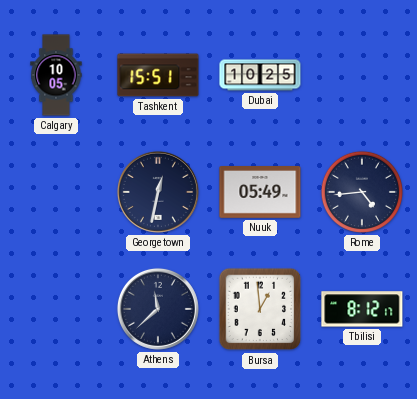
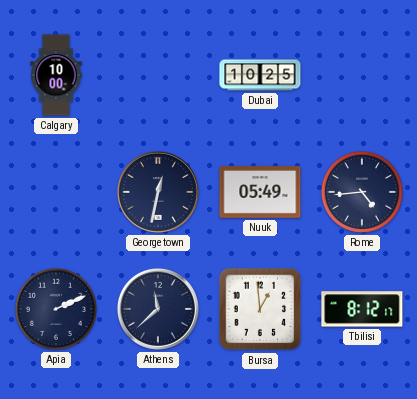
Calgary: 10:05 -> 10:00
Tashkent: 15:51 -> none
Apia: none -> 2:11
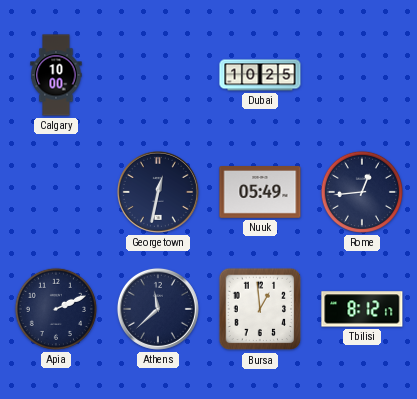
Rome: 4:44 -> 12:44
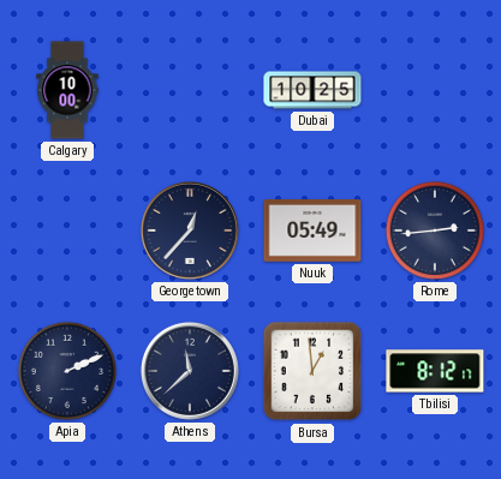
Georgetown: 12:32 -> 12:37
Rome: 12:44 -> 2:44
